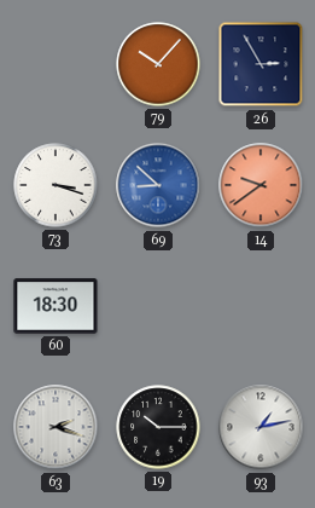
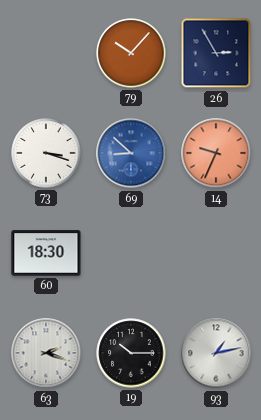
14: 9:39 -> 9:34
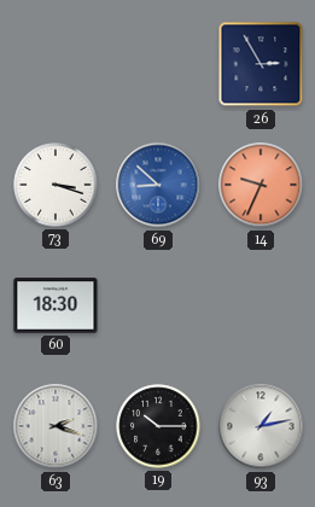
79: 10:07 -> none
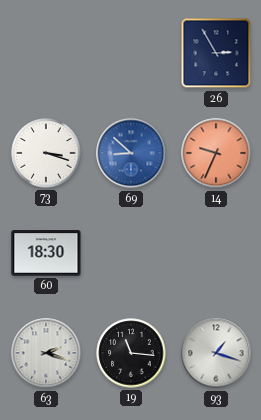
19: 10:15 -> 11:16
93: 1:13 -> 1:18
